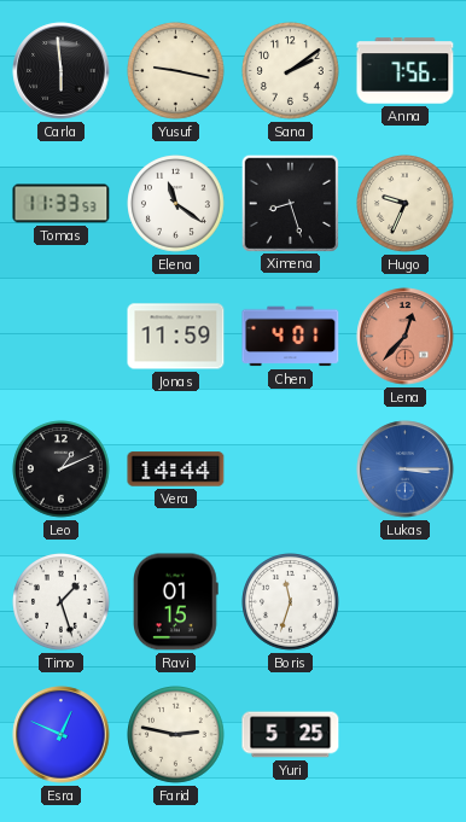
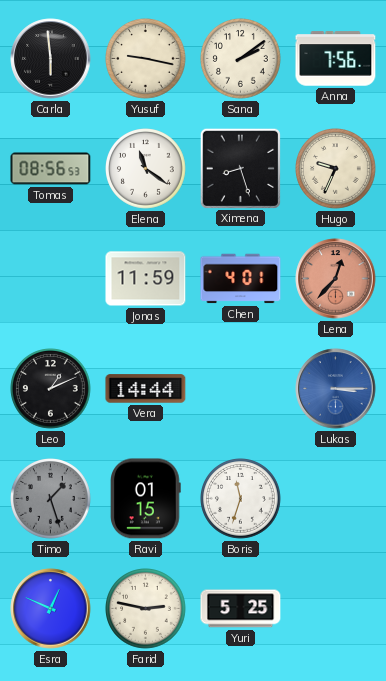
Tomas: 11:33 -> 08:56
Timo dial: white -> grey
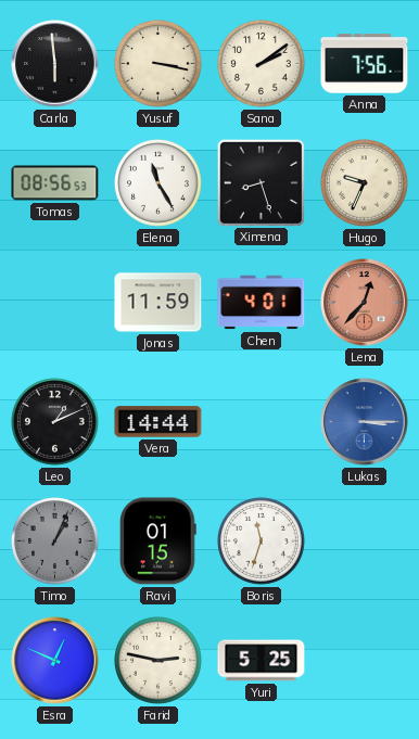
Yusuf: 9:17 -> 3:17
Elena: 11:21 -> 11:25
Timo: 1:27 -> 1:04
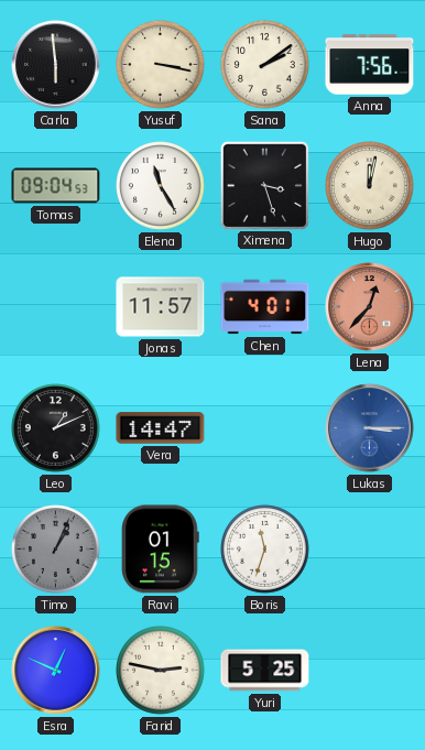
Tomas: 08:56 -> 09:04
Ximena: 8:27 -> 3:27
Hugo: 9:34 -> 12:02
Jonas: 11:59 -> 11:57
Vera: 14:44 -> 14:47
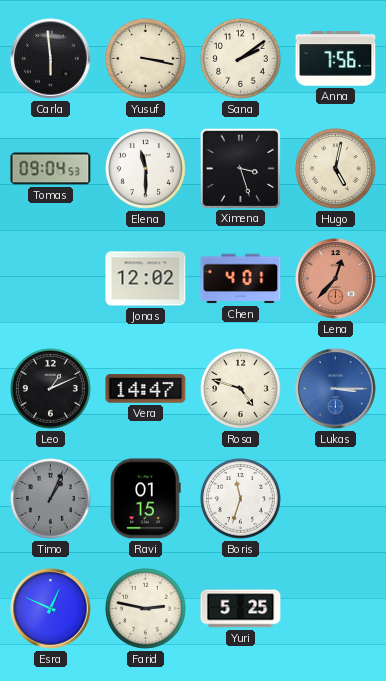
Elena: 11:25 -> 11:30
Hugo: 12:02 -> 5:02
Jonas: 11:57 -> 12:02
Rosa: none -> 4:48
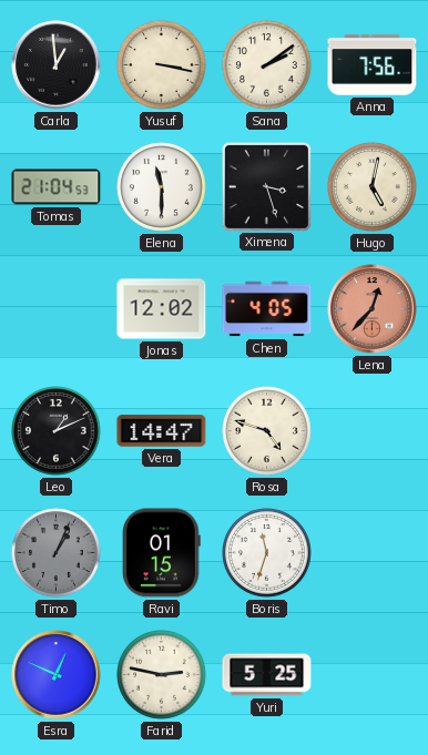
Carla: 5:59 -> 12:59
Tomas: 09:04 -> 21:04
Chen: 4:01 -> 4:05
Lukas: 3:15 -> none
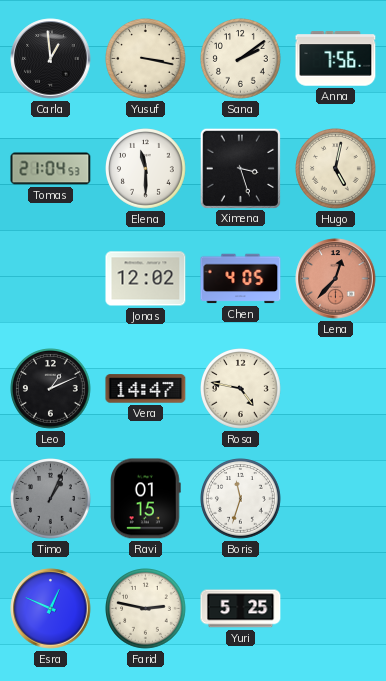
Rosa: 4:48 -> 4:47
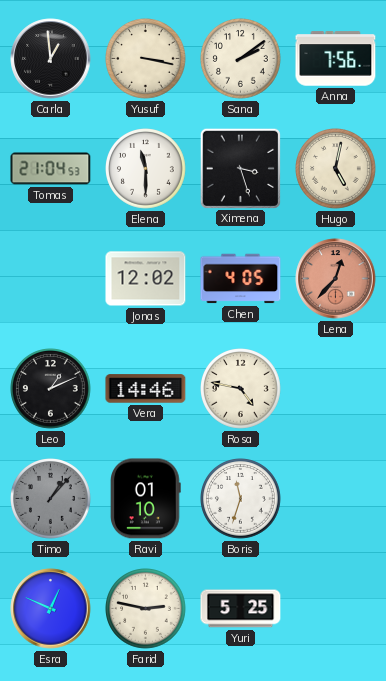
Vera: 14:47 -> 14:46
Timo: 1:04 -> 1:07
Ravi: 01:15 -> 01:10
